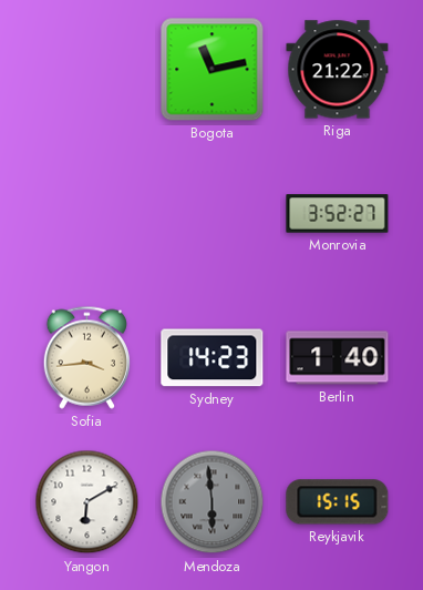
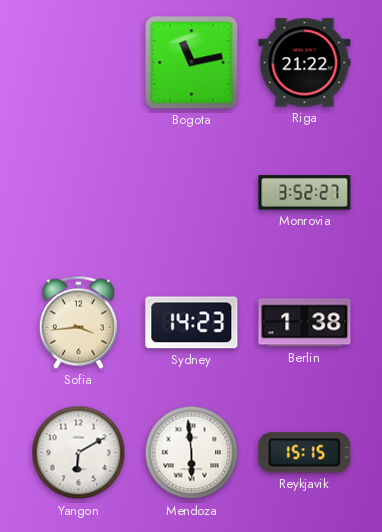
Berlin: 1:40 -> 1:38
Mendoza dial: grey -> white
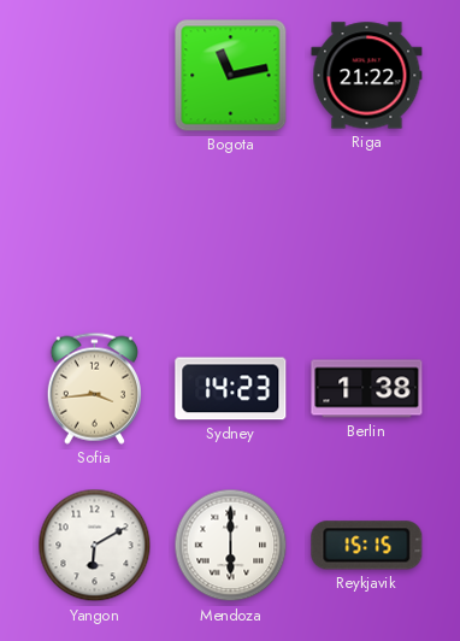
Monrovia: 3:52 -> none
Mendoza: 5:59 -> 6:00
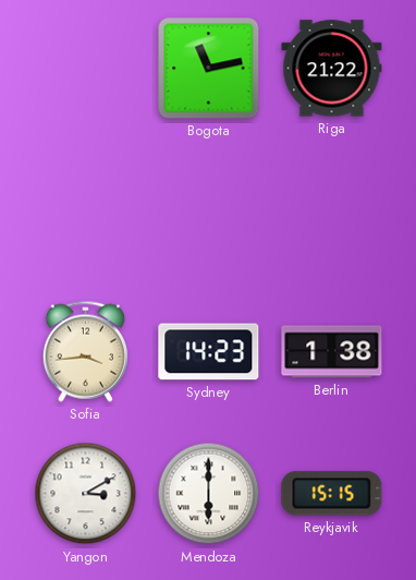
Yangon: 6:10 -> 3:10
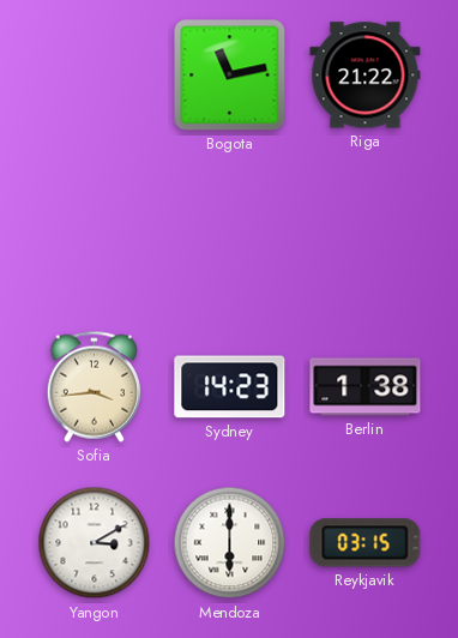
Reykjavik: 15:15 -> 03:15
